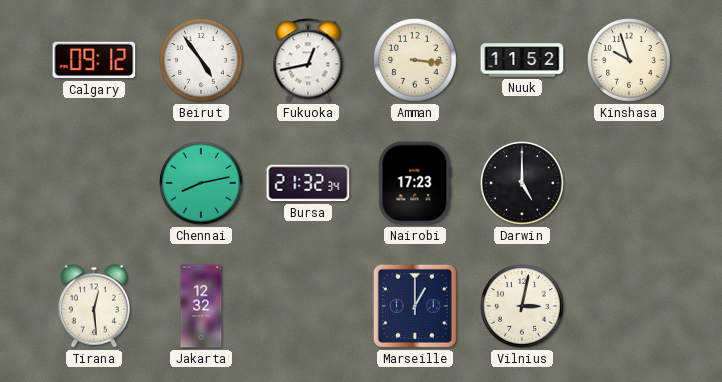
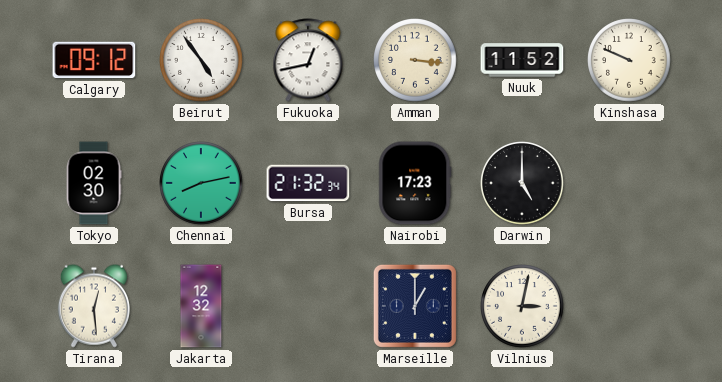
Kinshasa: 9:57 -> 9:49
Tokyo: none -> 02:30
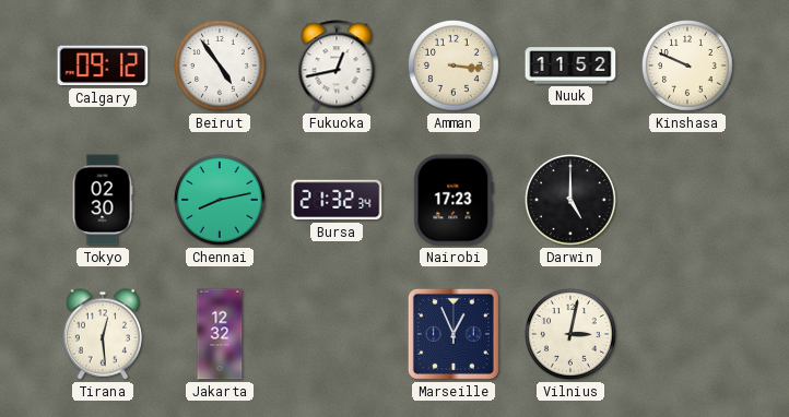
Marseille: 1:00 -> 12:56
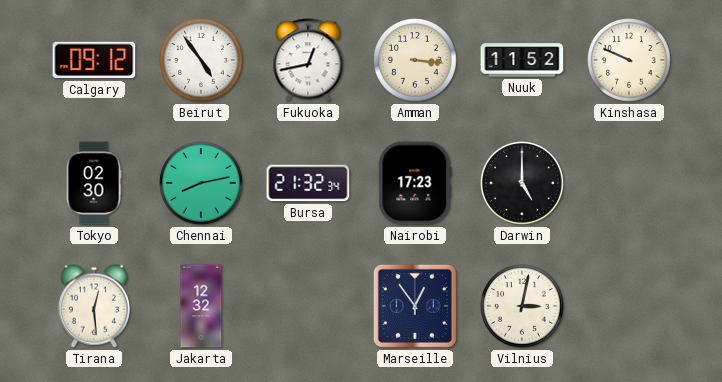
Marseille: 12:56 -> 12:54
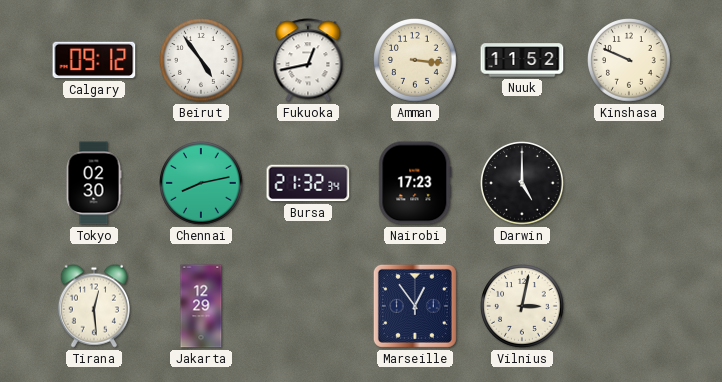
Jakarta: 12:32 -> 12:29
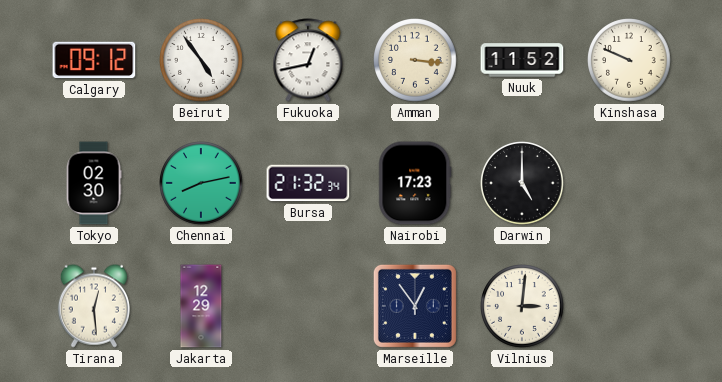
Vilnius: 3:02 -> 3:01
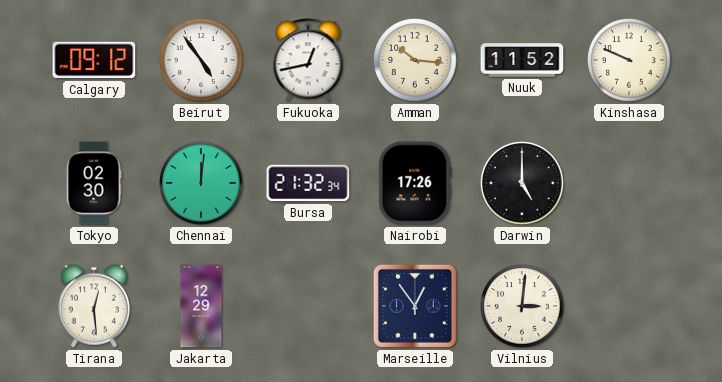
Amman: 3:16 -> 10:16
Chennai: 8:13 -> 12:01
Nairobi: 17:23 -> 17:26
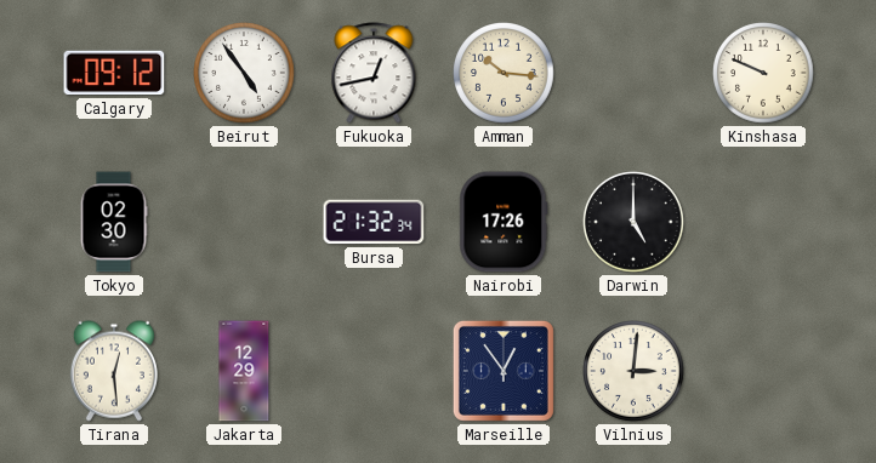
Nuuk: 11:52 -> none
Chennai: 12:01 -> none
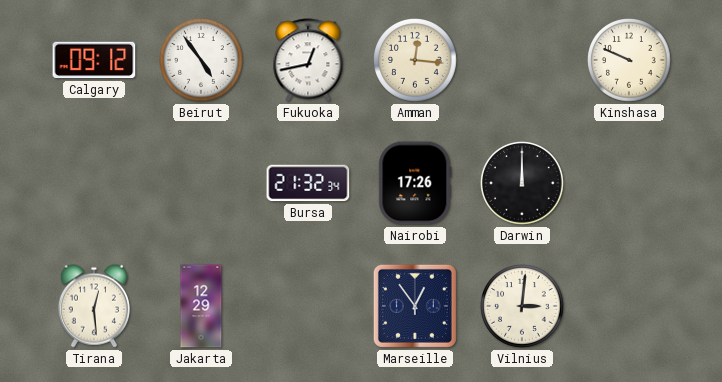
Amman: 10:16 -> 12:16
Tokyo: 02:30 -> none
Darwin: 5:00 -> 12:00
